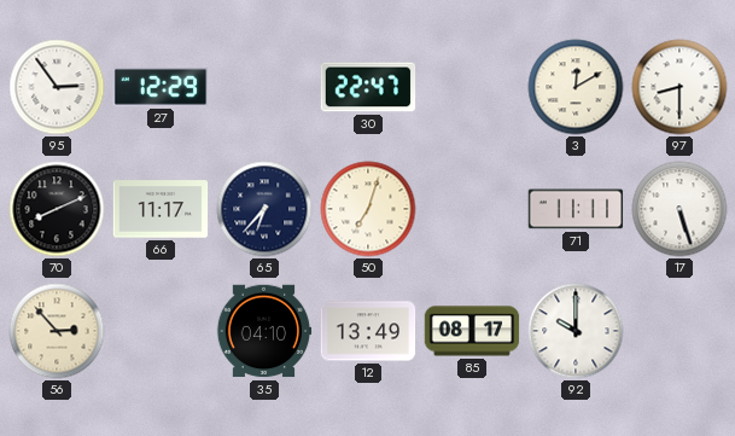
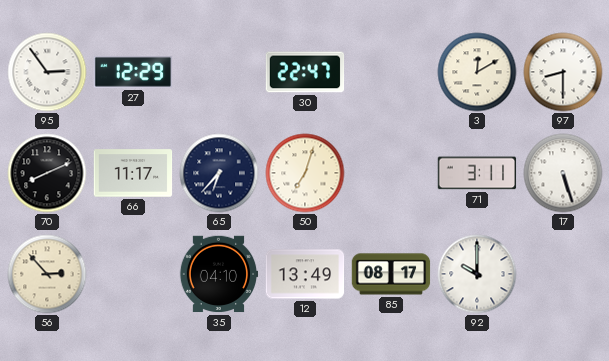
71: 11:11 -> 3:11
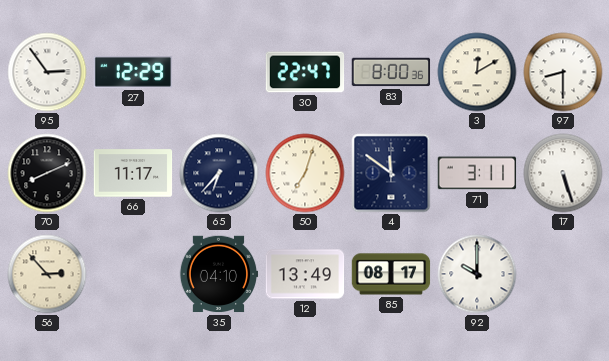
83: none -> 8:00
4: none -> 11:51
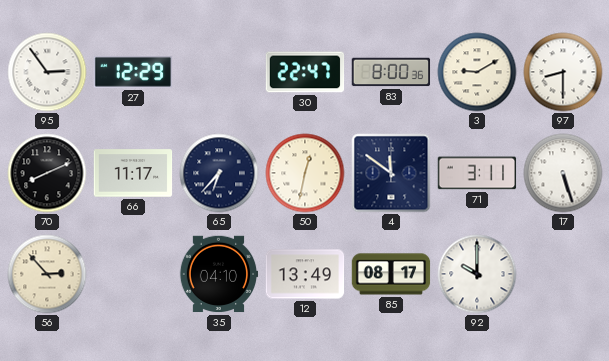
3: 12:10 -> 9:10
50: 7:03 -> 12:32
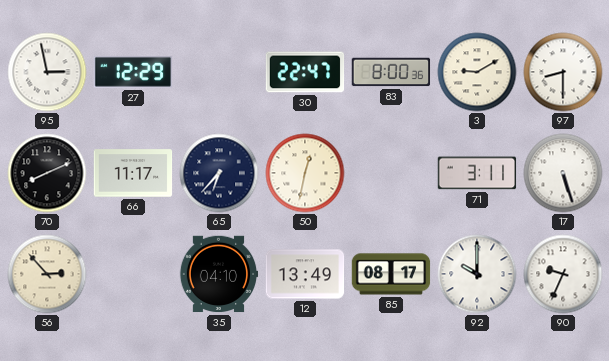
95: 2:54 -> 2:58
4: 11:51 -> none
90: none -> 9:34
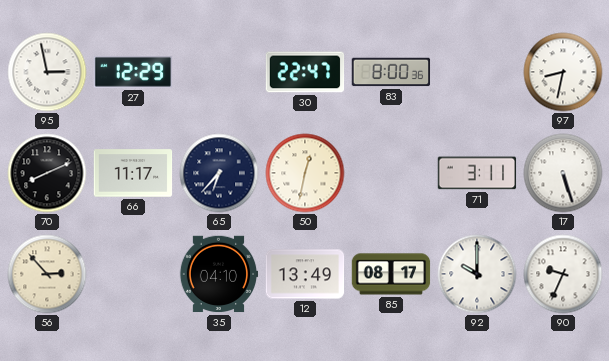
3: 9:10 -> none
97: 8:30 -> 8:32
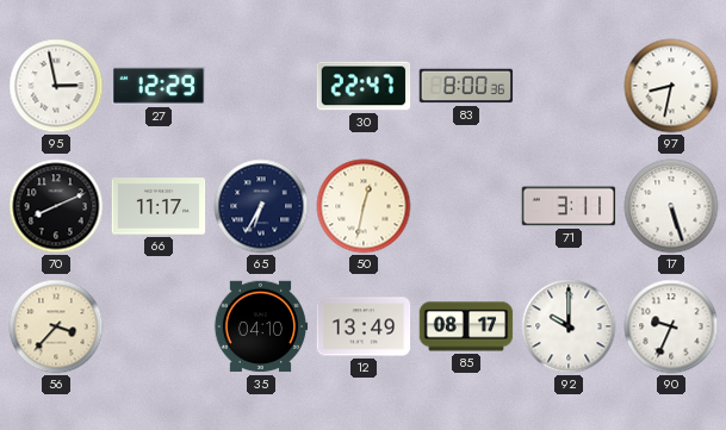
65: 6:37 -> 6:35
56: 2:53 -> 3:37
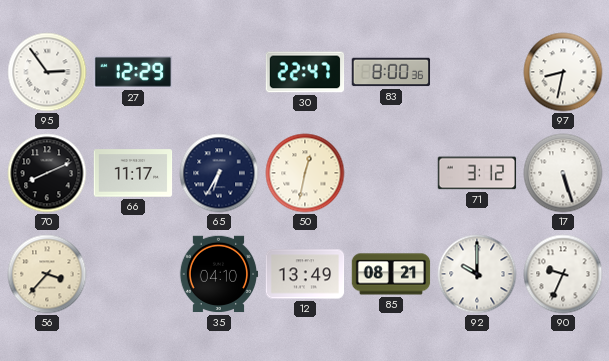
95: 2:58 -> 2:54
71: 3:11 -> 3:12
85: 08:17 -> 08:21
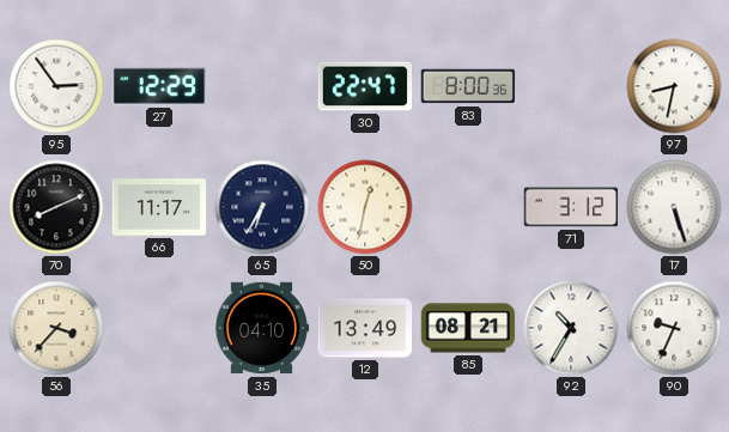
92: 10:00 -> 10:35
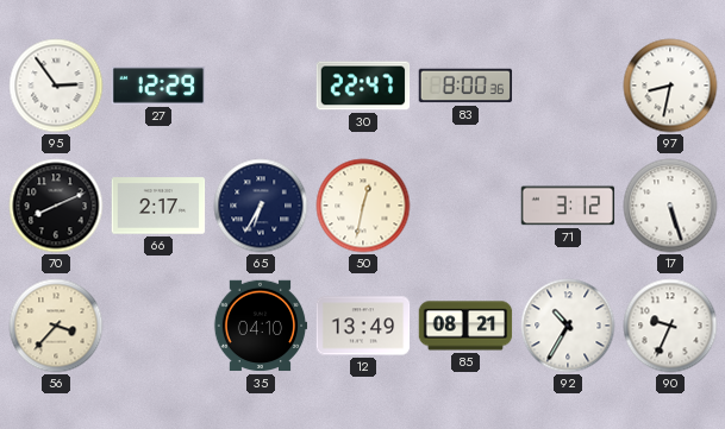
66: 11:17 -> 2:17
